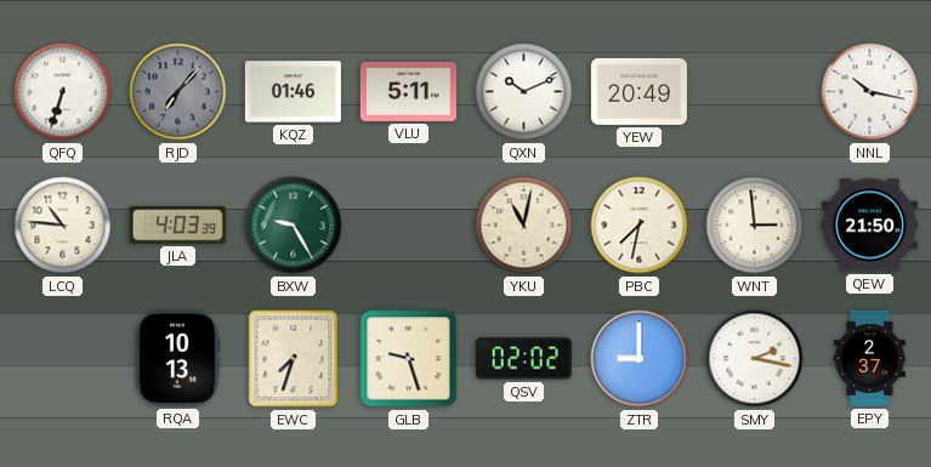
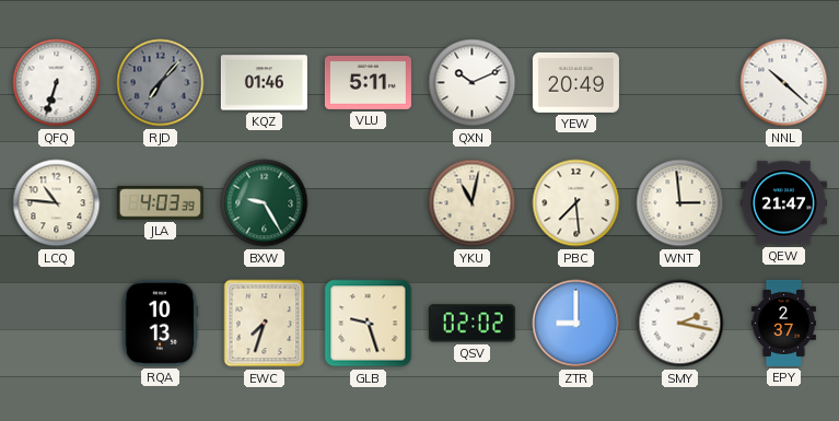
NNL: 10:17 -> 10:22
PBC: 7:32 -> 7:29
QEW: 21:50 -> 21:47
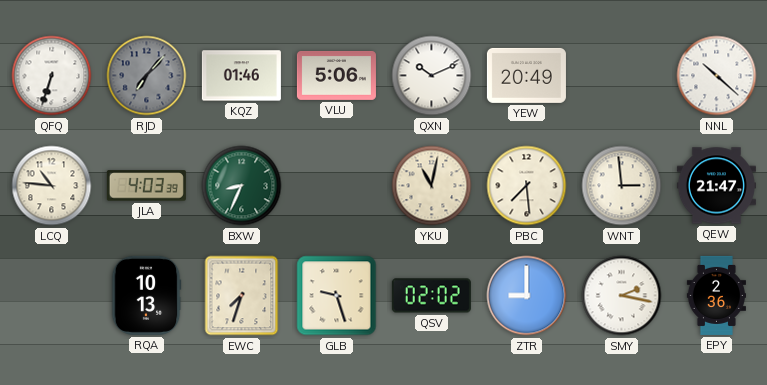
VLU: 5:11 -> 5:06
BXW: 9:25 -> 8:34
EPY: 2:37 -> 2:36
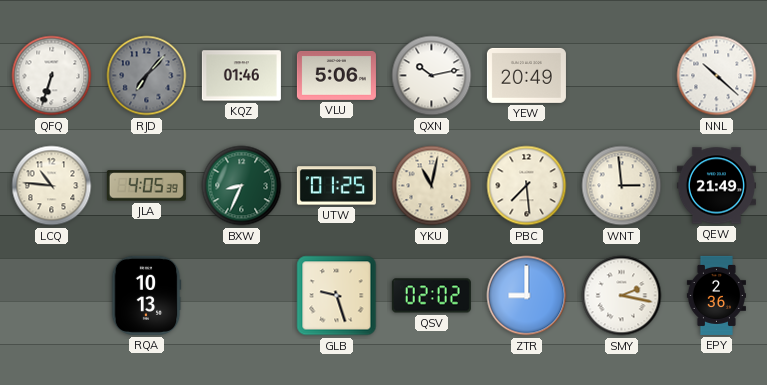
QXN: 10:11 -> 10:13
JLA: 4:03 -> 4:05
UTW: none -> 01:25
QEW: 21:47 -> 21:49
EWC: 7:33 -> none
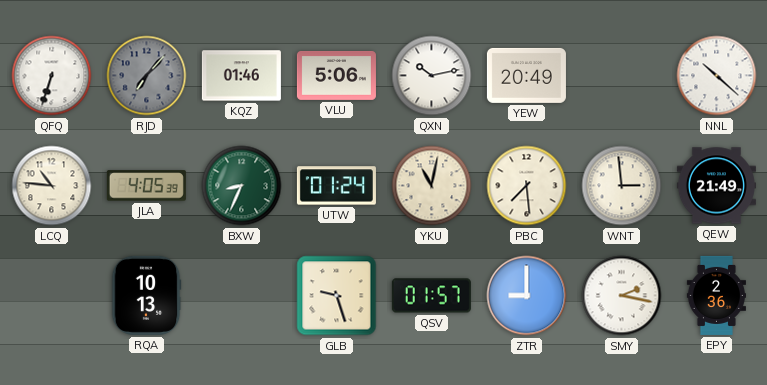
UTW: 01:25 -> 01:24
QSV: 02:02 -> 01:57
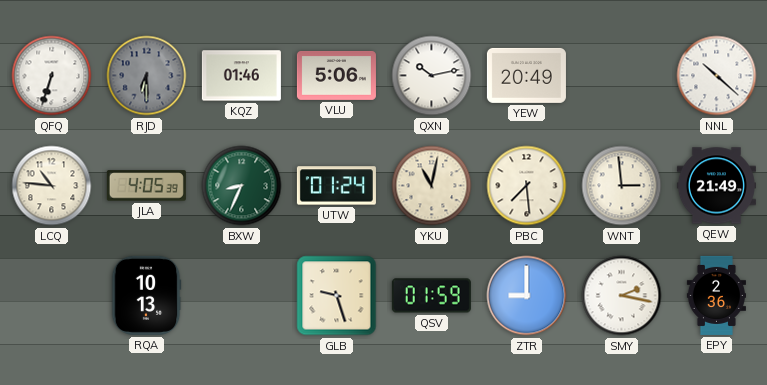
RJD: 7:07 -> 6:30
QSV: 01:57 -> 01:59
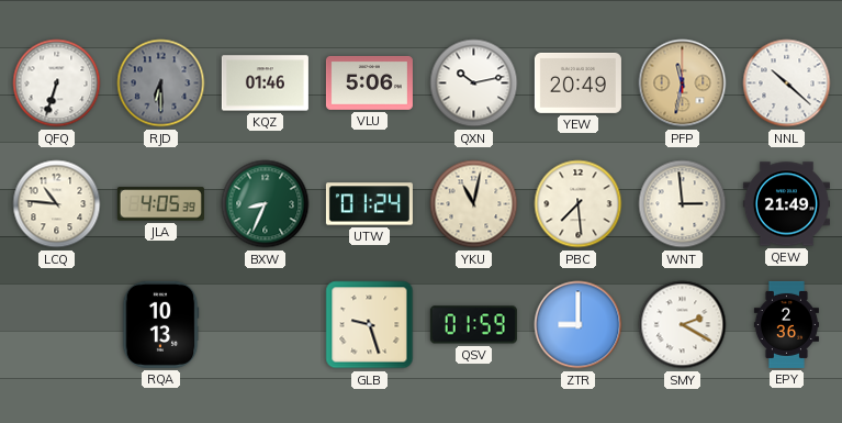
PFP: none -> 11:32
SMY: 2:17 -> 2:20
